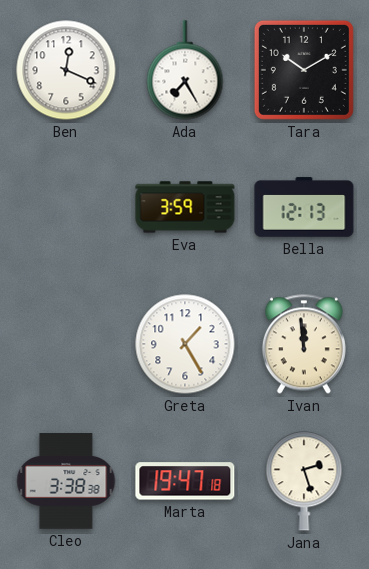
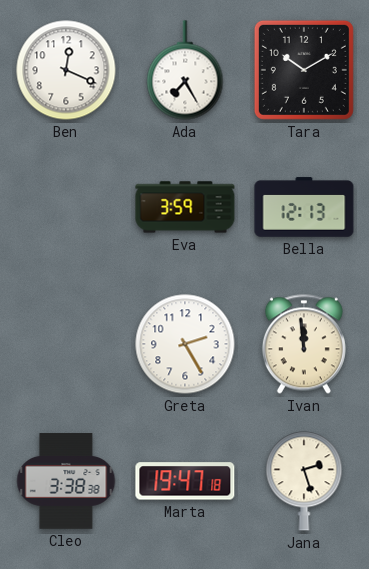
Greta: 1:25 -> 2:25
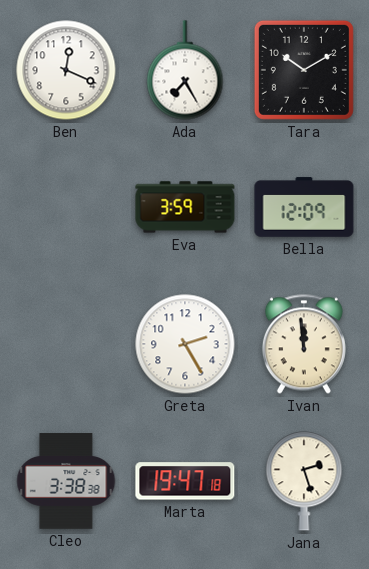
Bella: 12:13 -> 12:09
